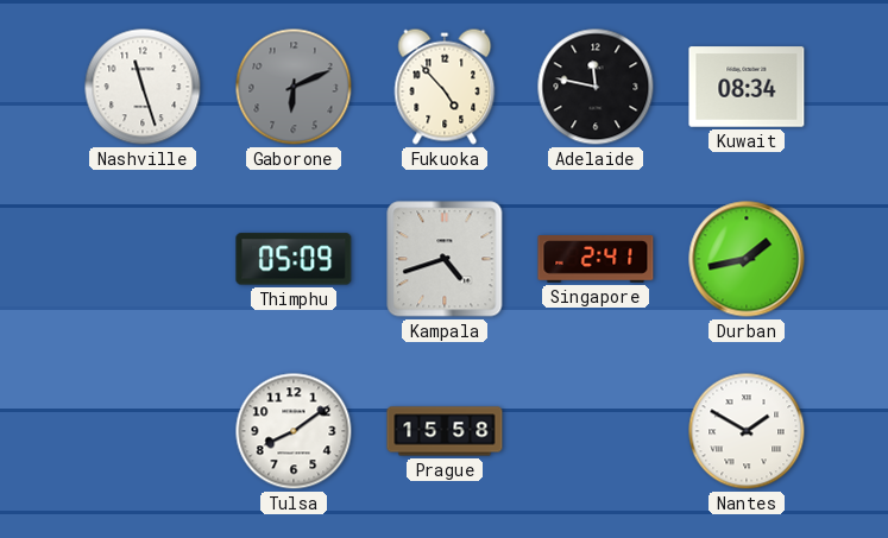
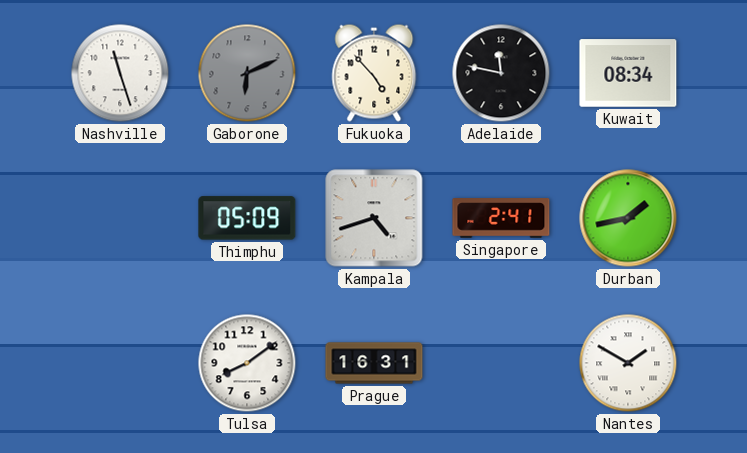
Prague: 15:58 -> 16:31
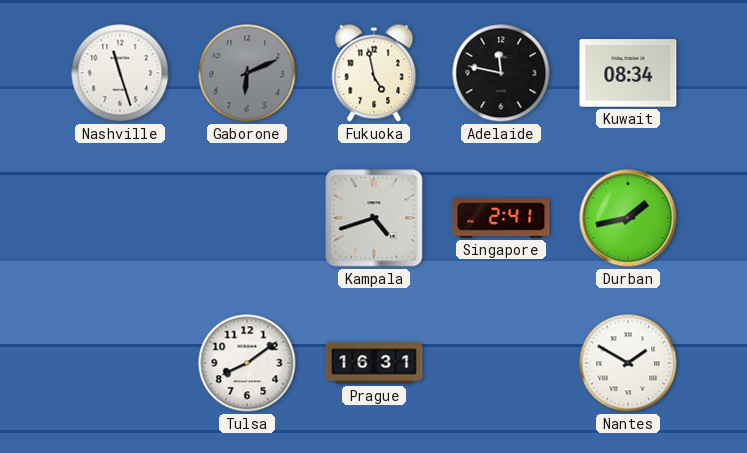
Fukuoka: 4:53 -> 4:58
Thimphu: 05:09 -> none
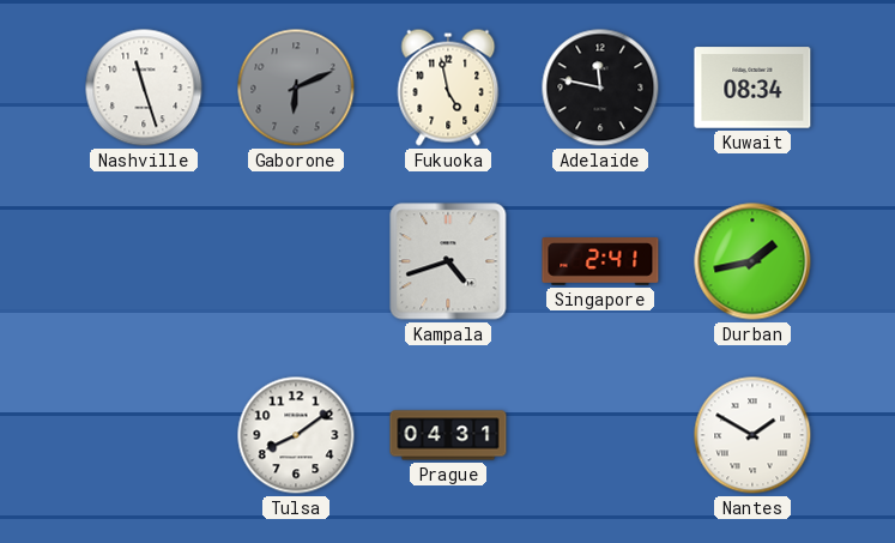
Prague: 16:31 -> 04:31
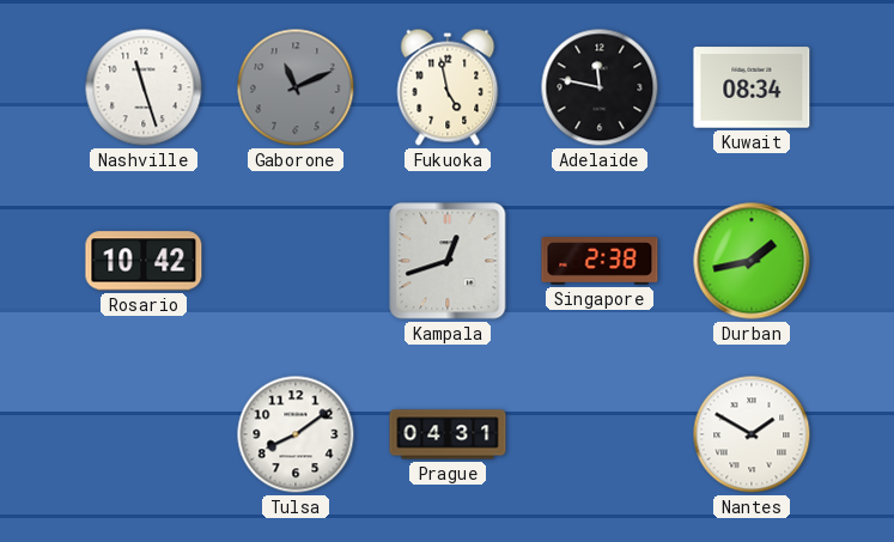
Gaborone: 6:11 -> 11:11
Rosario: none -> 10:42
Kampala: 4:42 -> 12:42
Singapore: 2:41 -> 2:38
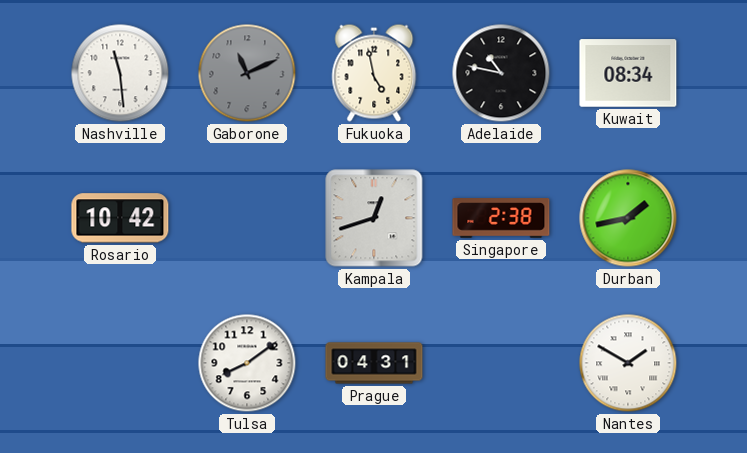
Nashville: 11:27 -> 11:29
Adelaide: 11:47 -> 10:47
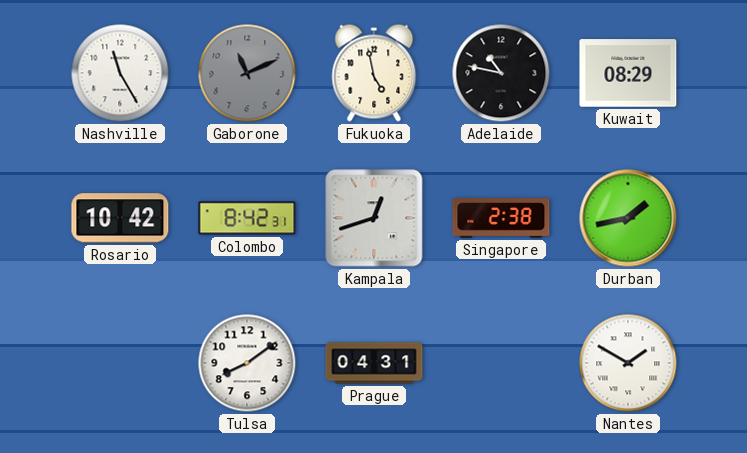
Nashville: 11:29 -> 11:25
Kuwait: 08:34 -> 08:29
Colombo: none -> 8:42
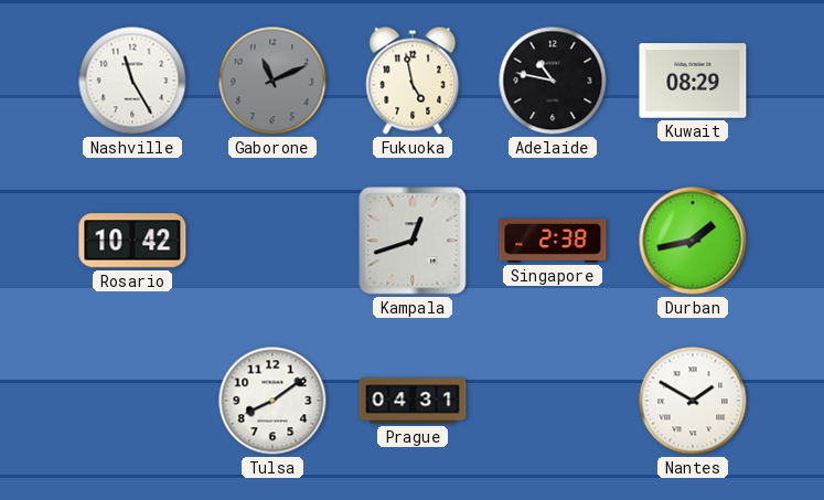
Colombo: 8:42 -> none
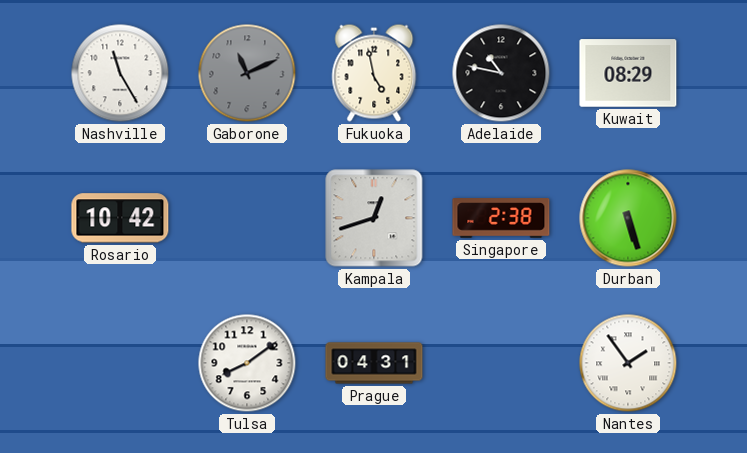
Durban: 1:43 -> 5:27
Nantes: 1:50 -> 1:54
